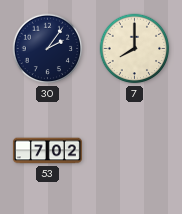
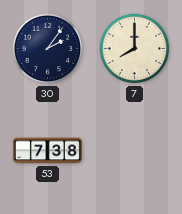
53: 7:02 -> 7:38
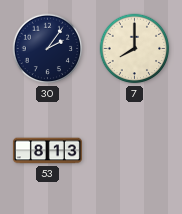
53: 7:38 -> 8:13
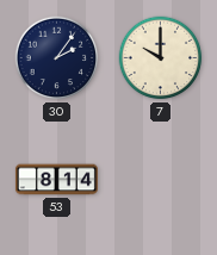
7: 8:00 -> 10:00
53: 8:13 -> 8:14
